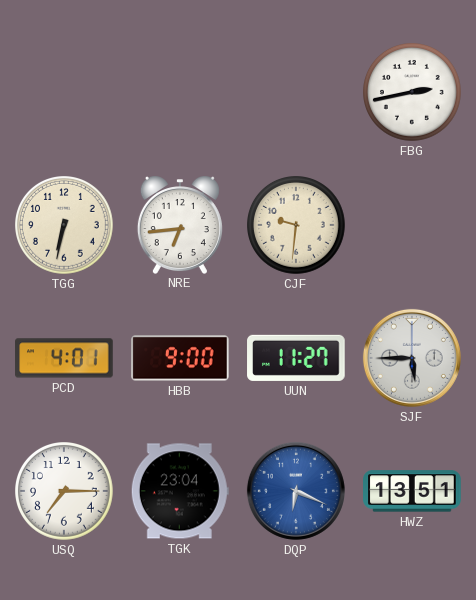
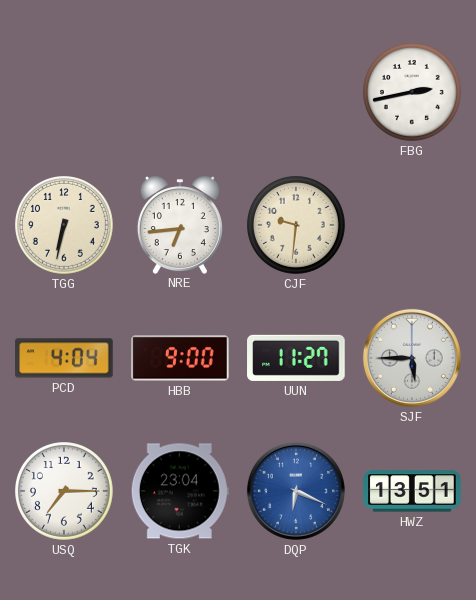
PCD: 4:01 -> 4:04
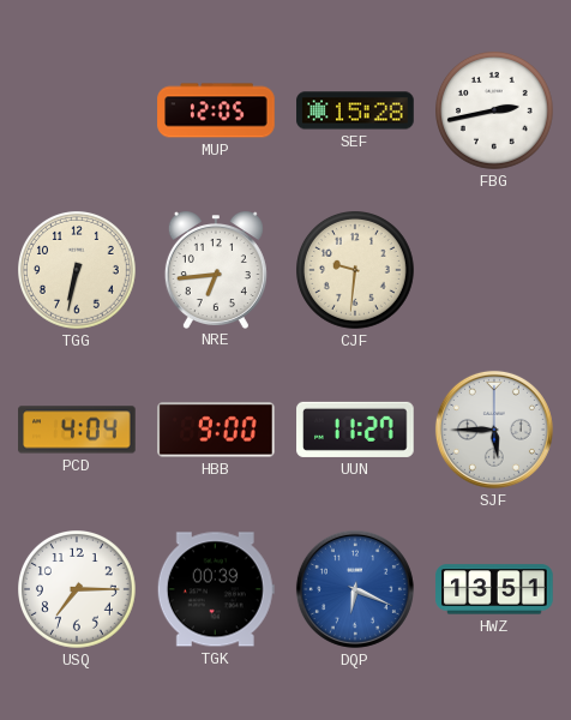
MUP: none -> 12:05
SEF: none -> 15:28
TGK: 23:04 -> 00:39
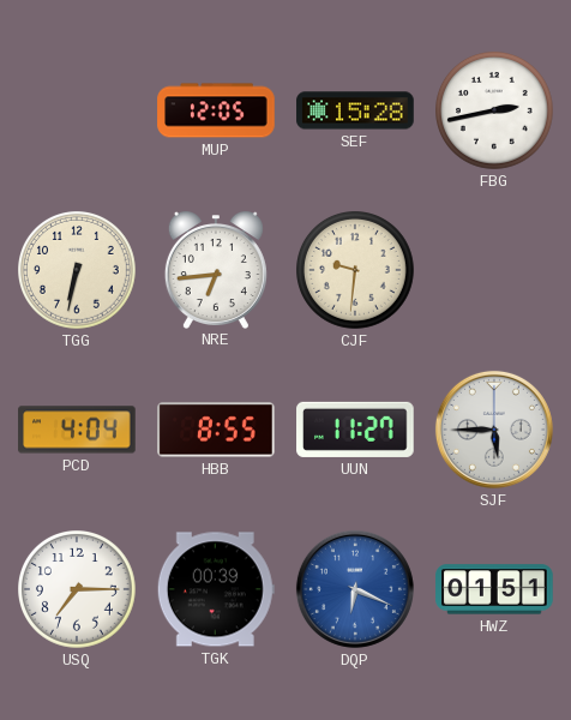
HBB: 9:00 -> 8:55
HWZ: 13:51 -> 01:51
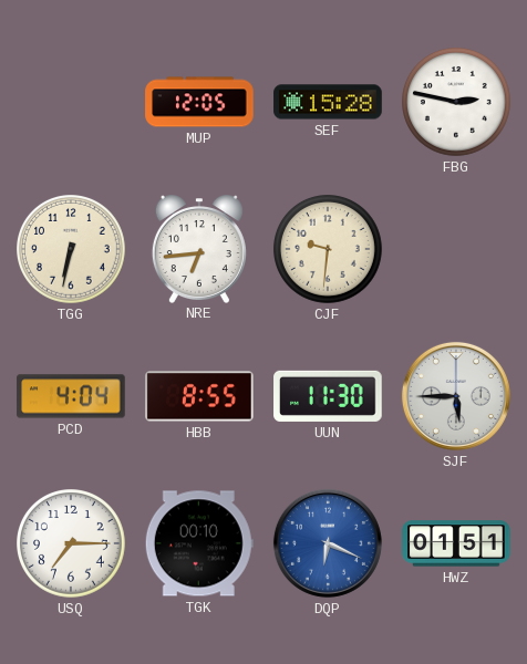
FBG: 2:43 -> 2:47
UUN: 11:27 -> 11:30
TGK: 00:39 -> 00:10
